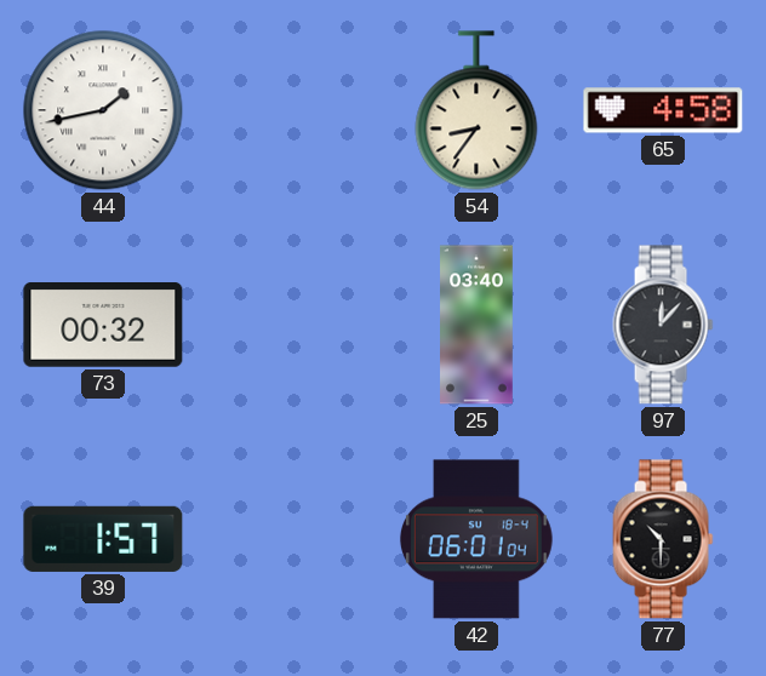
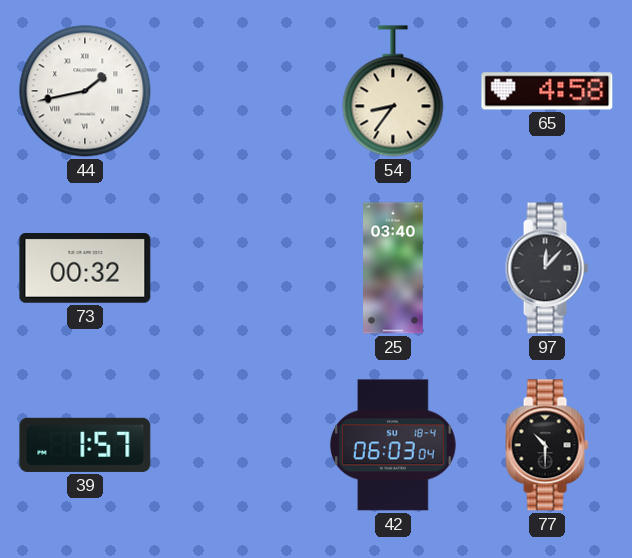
42: 06:01 -> 06:03
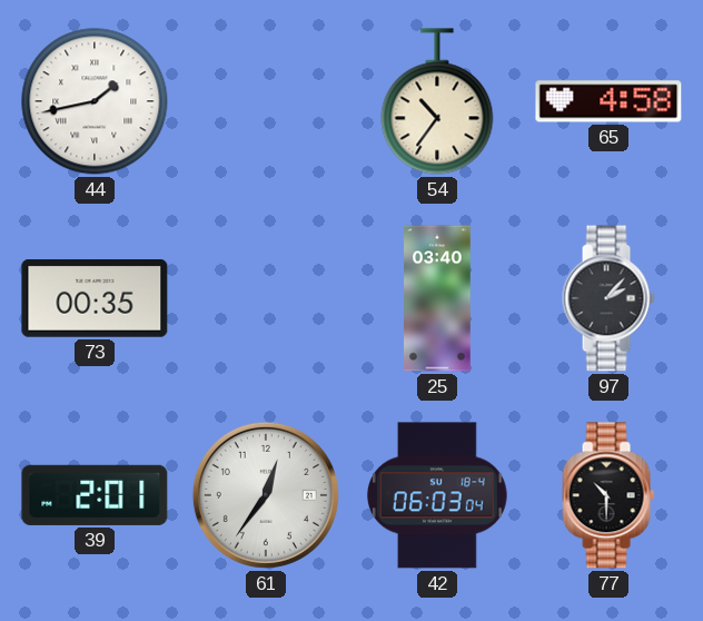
54: 8:36 -> 10:36
73: 00:32 -> 00:35
97: 12:07 -> 2:07
39: 1:57 -> 2:01
61: none -> 12:36
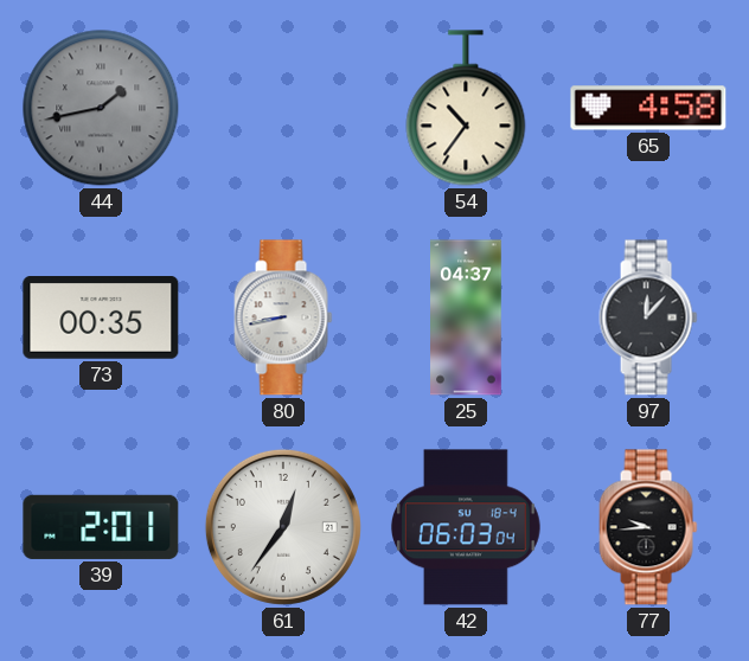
44 dial: white -> grey
80: none -> 8:43
25: 03:40 -> 04:37
97: 2:07 -> 12:07
77: 10:30 -> 9:44
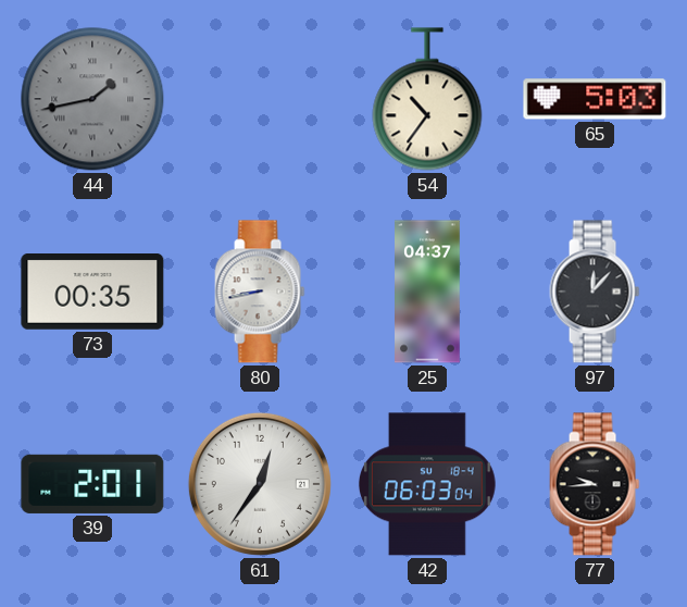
65: 4:58 -> 5:03
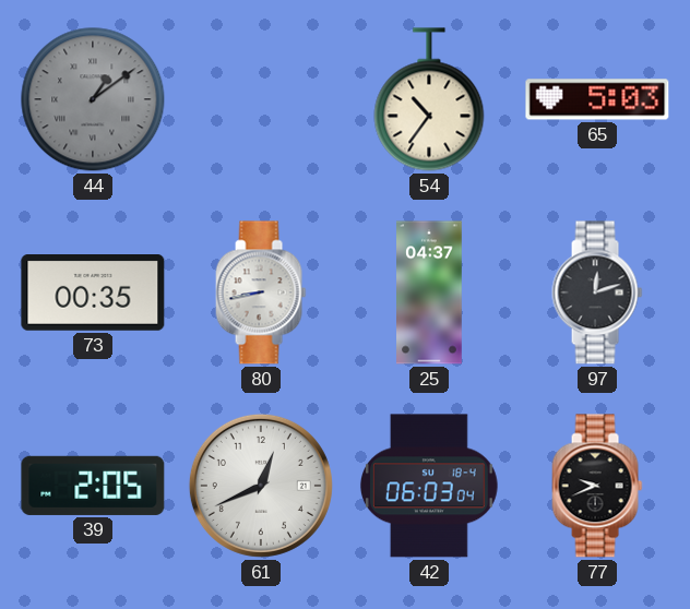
44: 1:43 -> 1:09
97: 12:07 -> 12:12
39: 2:01 -> 2:05
61: 12:36 -> 12:41
77: 9:44 -> 9:41
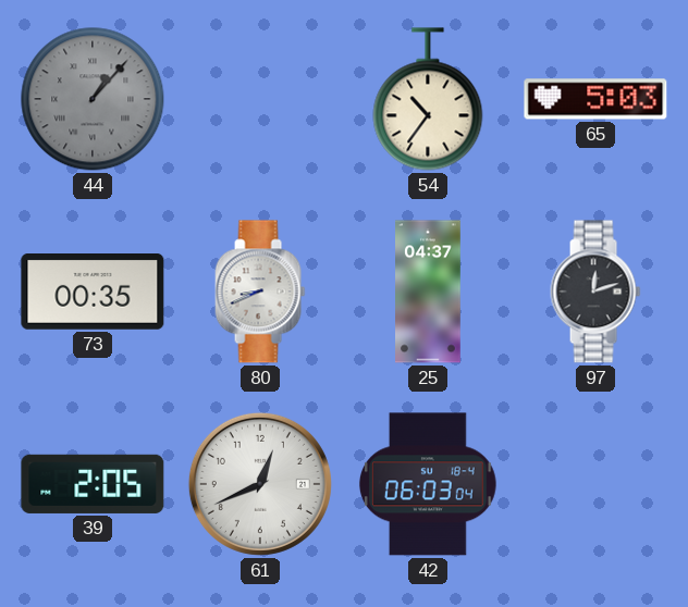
44: 1:09 -> 1:07
80: 8:43 -> 8:41
77: 9:41 -> none
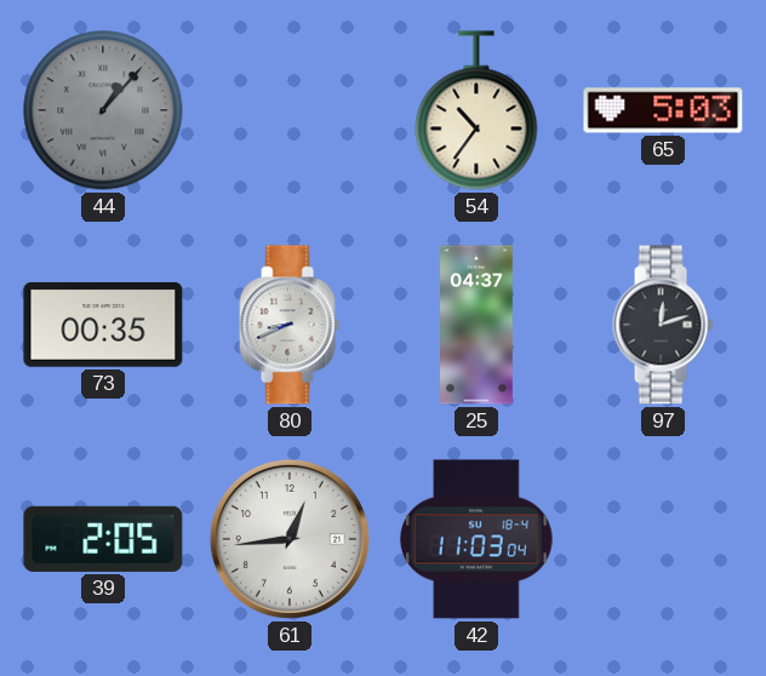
61: 12:41 -> 12:44
42: 06:03 -> 11:03
